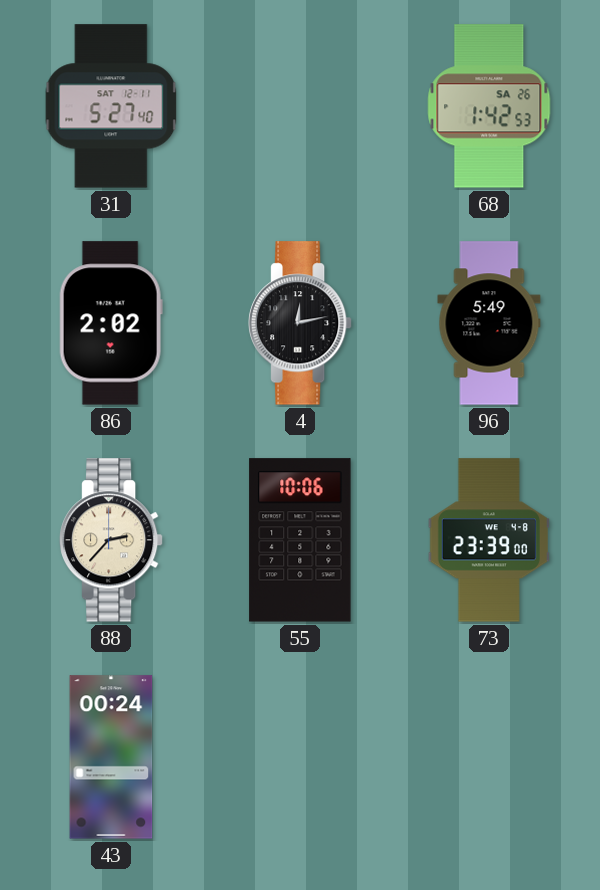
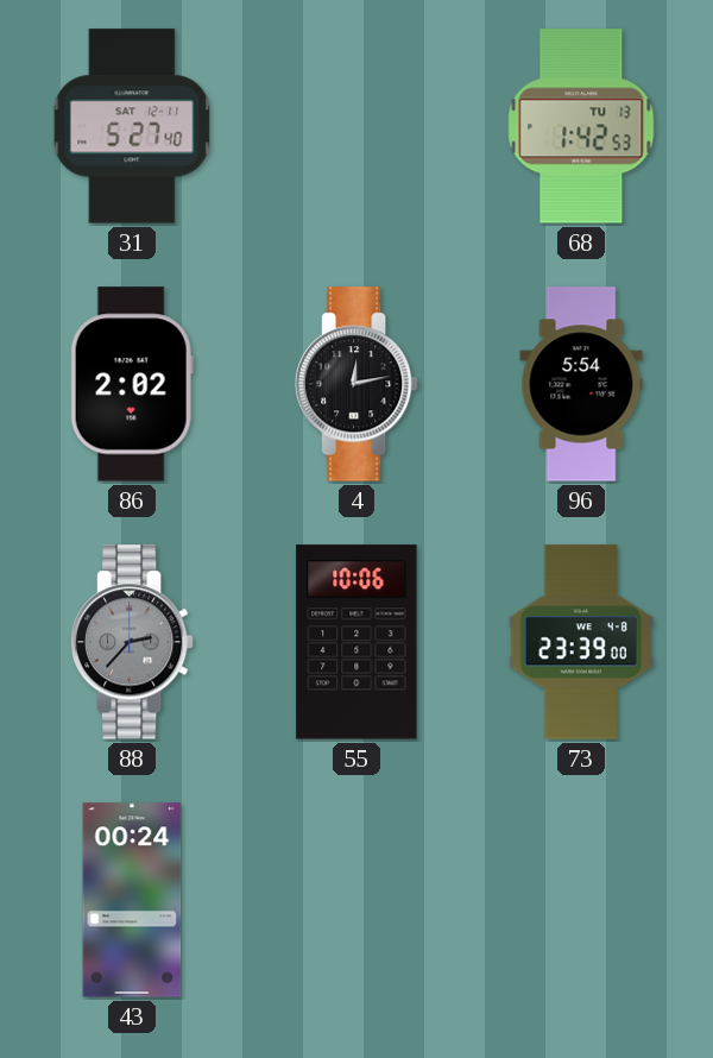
68 date: SA 26 -> TU 13
96: 5:49 -> 5:54
88 dial: cream -> grey
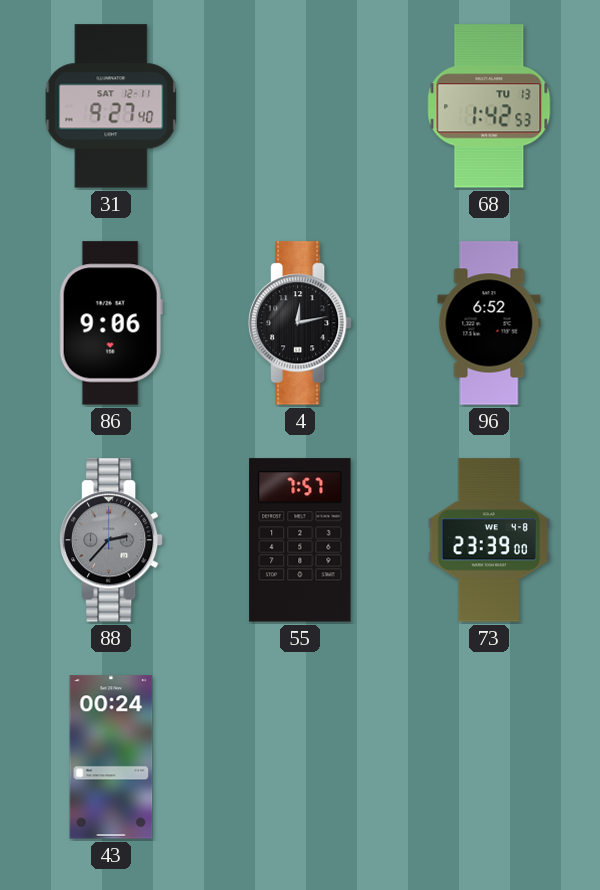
31: 5:27 -> 9:27
86: 2:02 -> 9:06
96: 5:54 -> 6:52
55: 10:06 -> 7:57
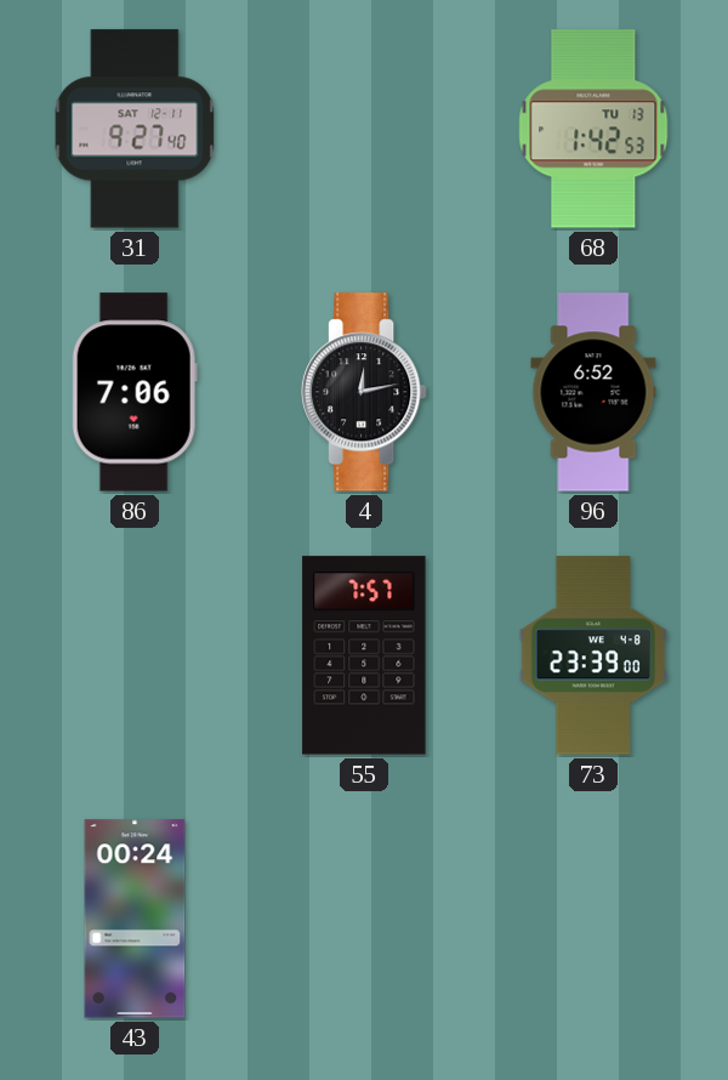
86: 9:06 -> 7:06
88: 2:37 -> none
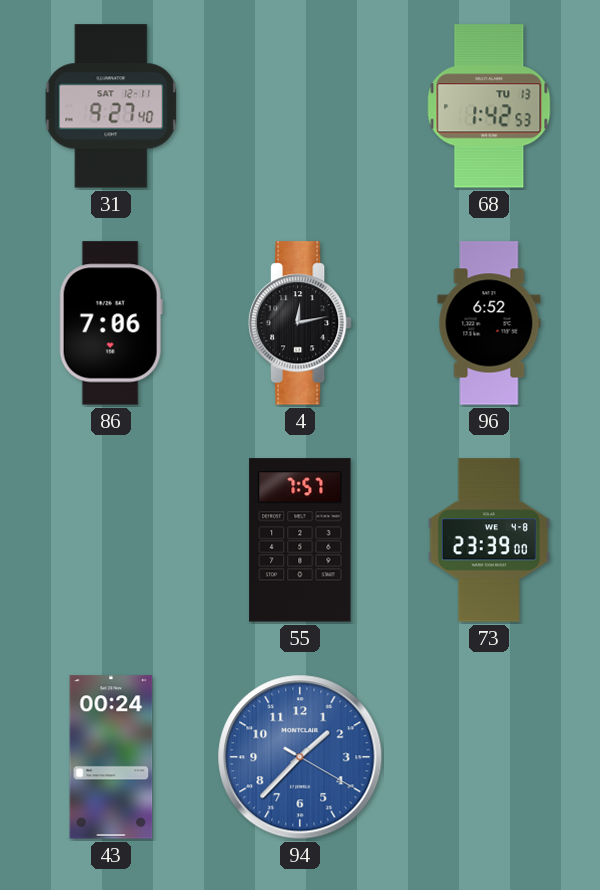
94: none -> 1:37
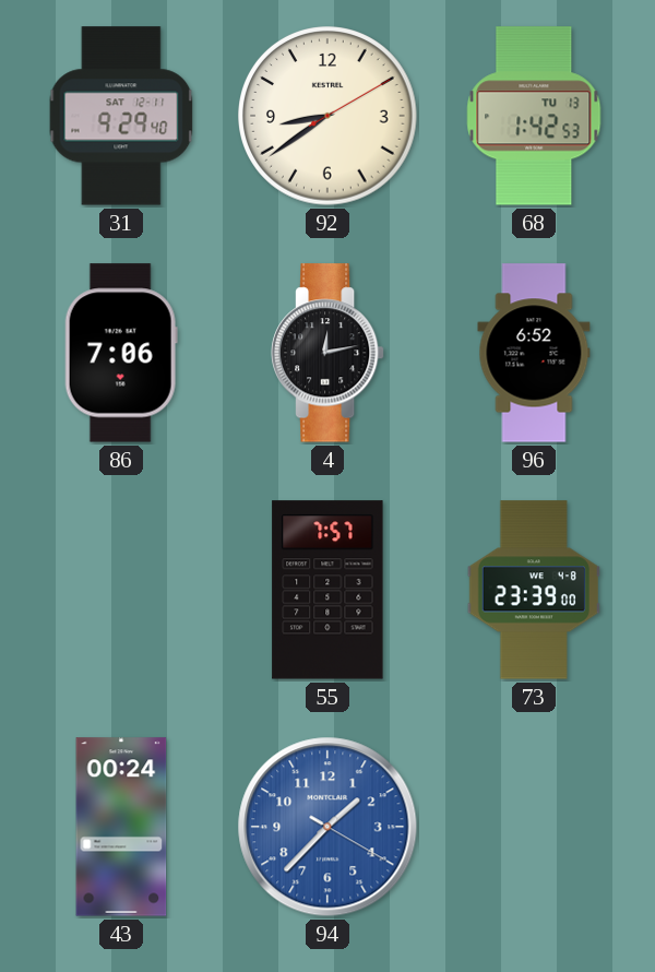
31: 9:27 -> 9:29
92: none -> 8:39
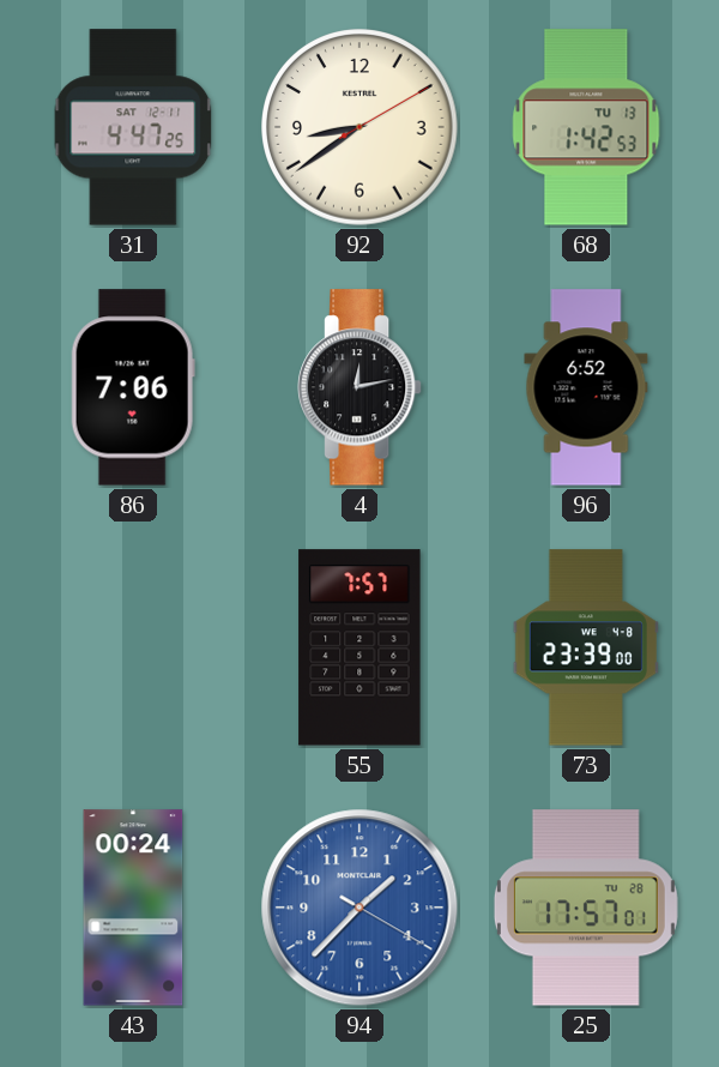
31: 9:29 -> 4:47
25: none -> 17:57
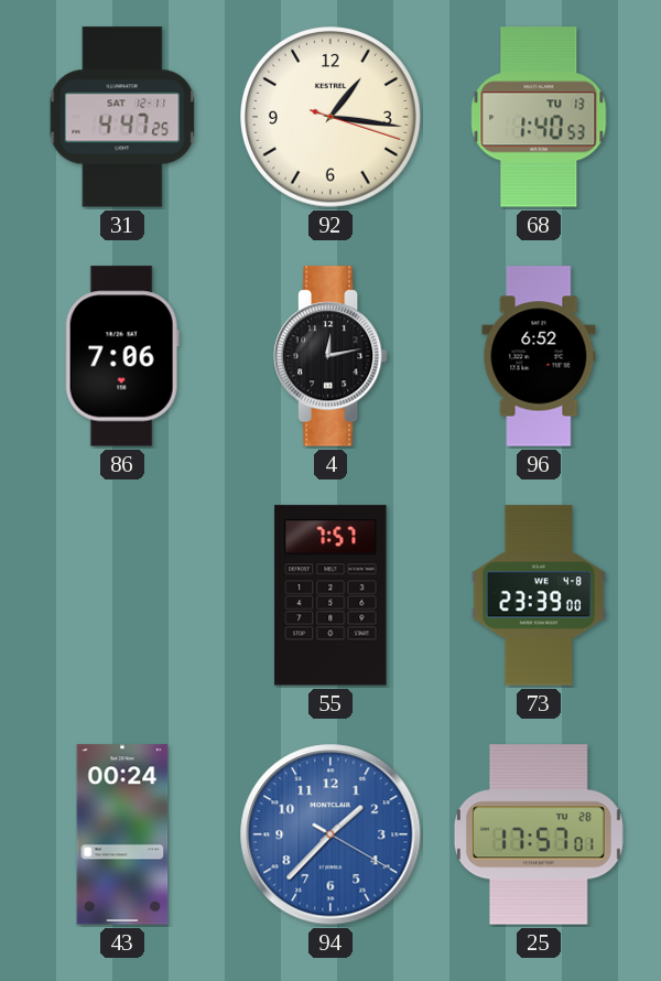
92: 8:39 -> 1:16
68: 1:42 -> 1:40
